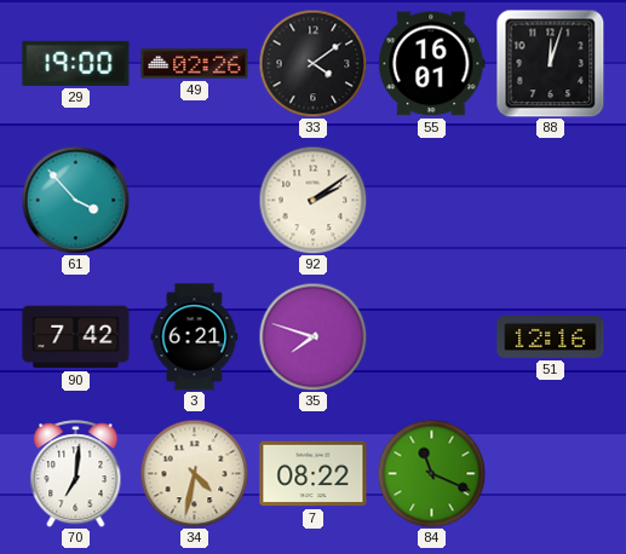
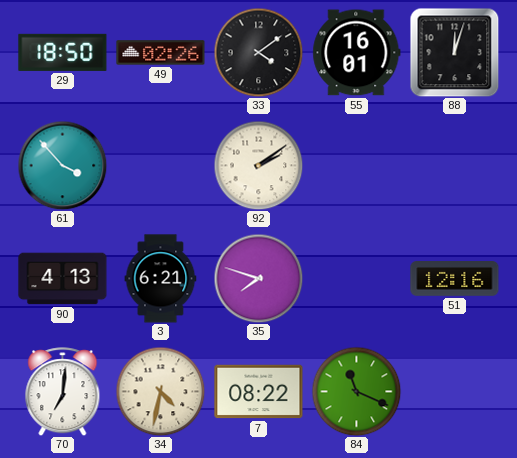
29: 19:00 -> 18:50
90: 7:42 -> 4:13
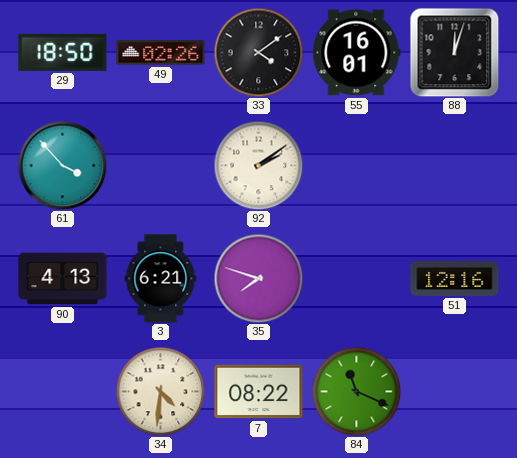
70: 7:01 -> none
34: 4:32 -> 4:31
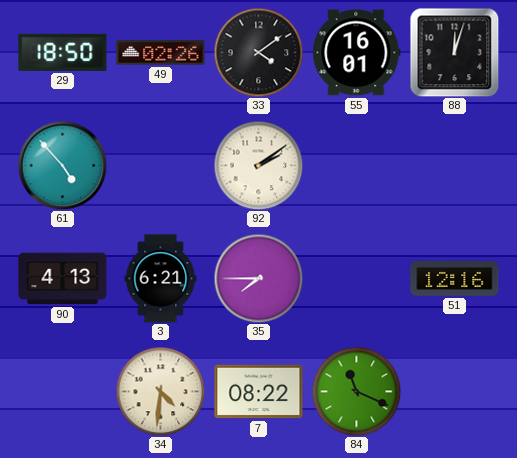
61: 3:53 -> 4:53
35: 7:48 -> 7:45
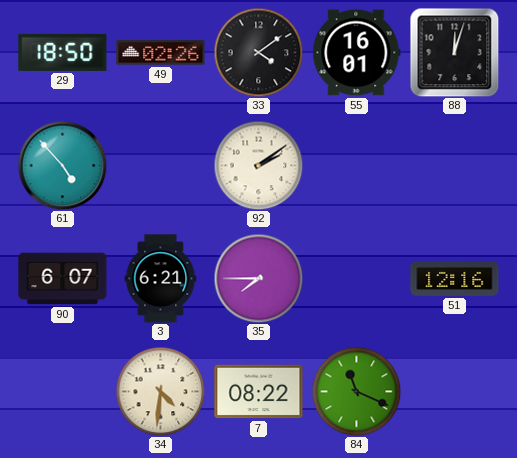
90: 4:13 -> 6:07
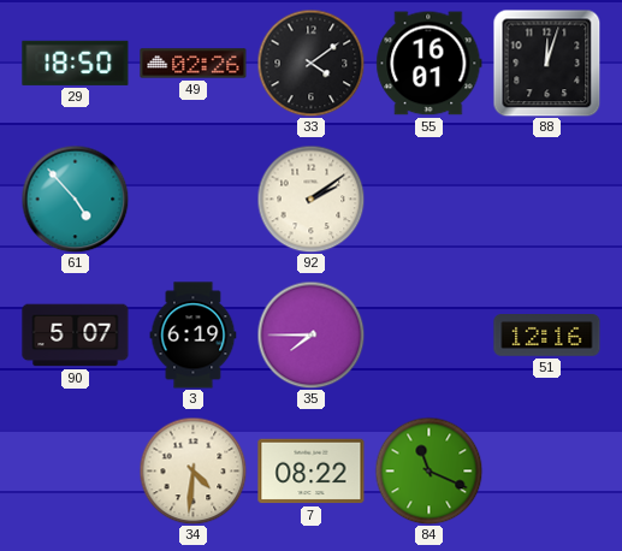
90: 6:07 -> 5:07
3: 6:21 -> 6:19
